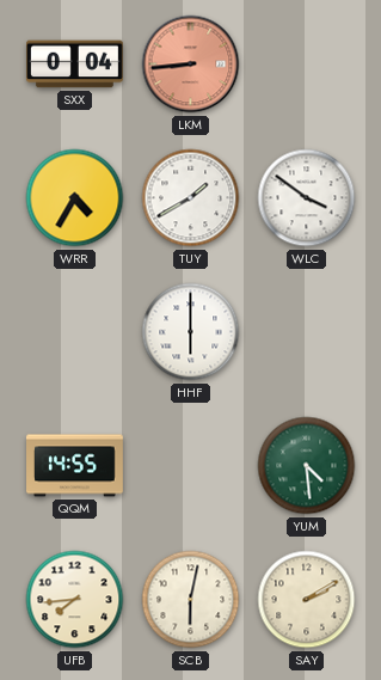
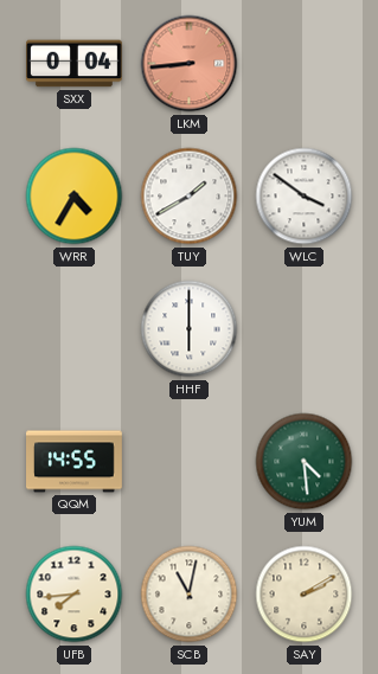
SCB: 6:02 -> 11:02
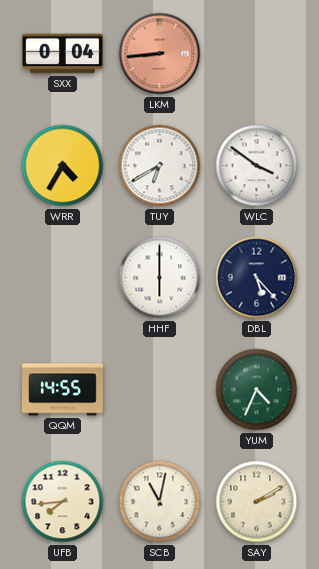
TUY: 1:40 -> 6:40
DBL: none -> 5:23
YUM: 4:29 -> 4:34
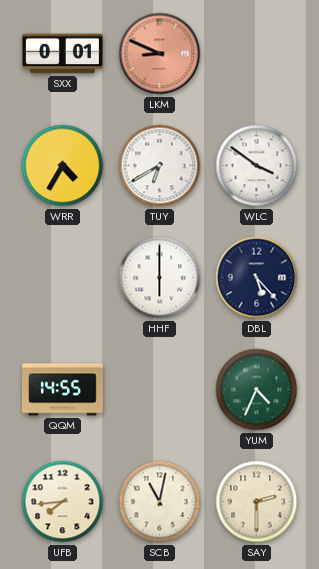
SXX: 0:04 -> 0:01
LKM: 8:44 -> 8:49
SAY: 2:10 -> 2:30
